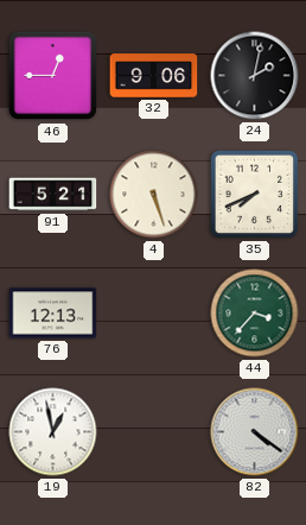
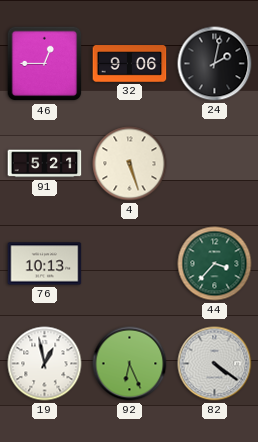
35: 7:41 -> none
76: 12:13 -> 10:13
92: none -> 6:26
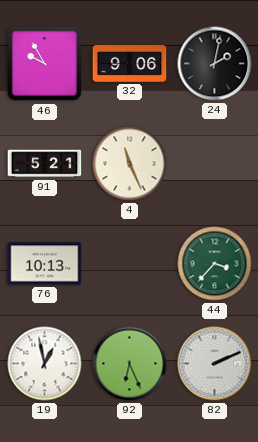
46: 12:45 -> 9:55
4: 5:27 -> 11:26
82: 4:21 -> 2:11
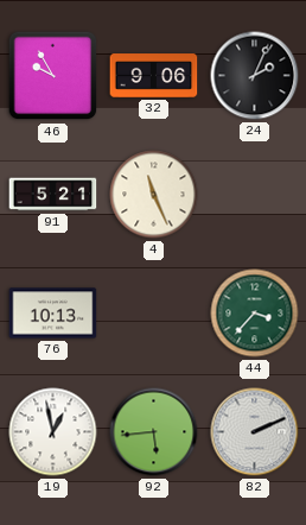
24: 2:02 -> 2:04
92: 6:26 -> 5:44
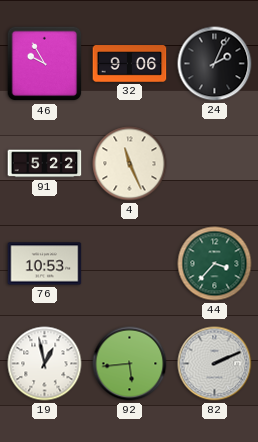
91: 5:21 -> 5:22
76: 10:13 -> 10:53
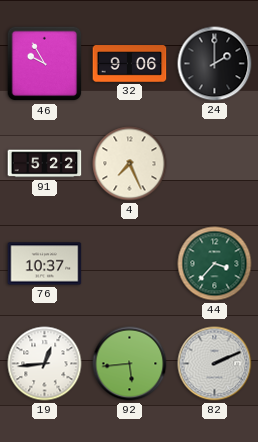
24: 2:04 -> 2:00
4: 11:26 -> 7:26
76: 10:53 -> 10:37
19: 12:58 -> 12:44
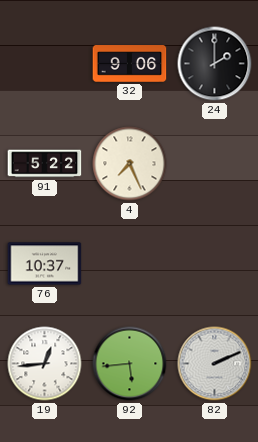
46: 9:55 -> none
44: 3:37 -> none
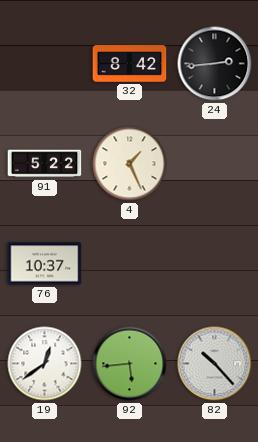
32: 9:06 -> 8:42
24: 2:00 -> 2:44
4: 7:26 -> 1:26
19: 12:44 -> 12:39
82: 2:11 -> 10:23
